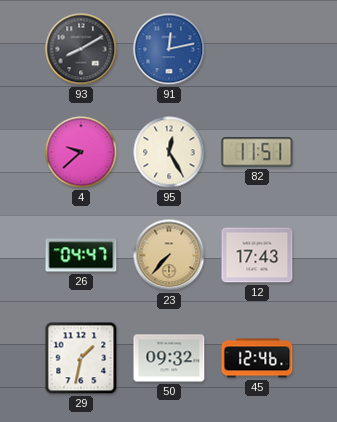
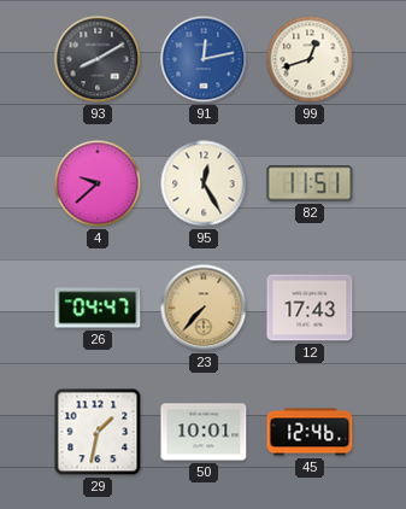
99: none -> 12:42
50: 09:32 -> 10:01
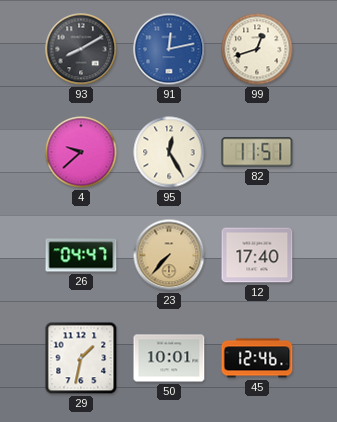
12: 17:43 -> 17:40
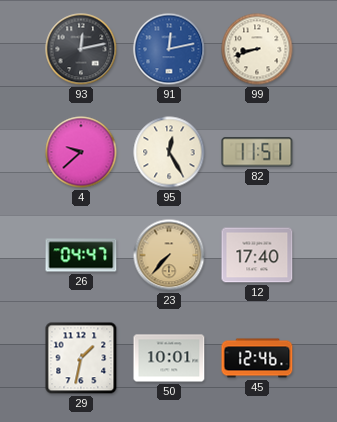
93: 8:10 -> 12:13
99: 12:42 -> 8:42
